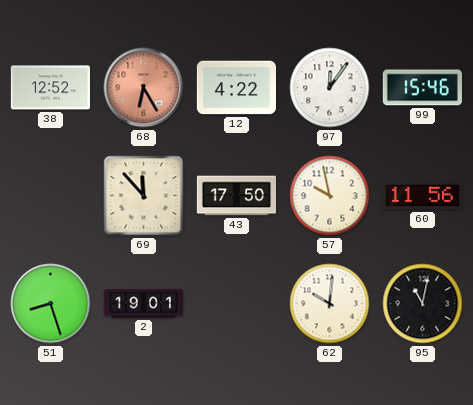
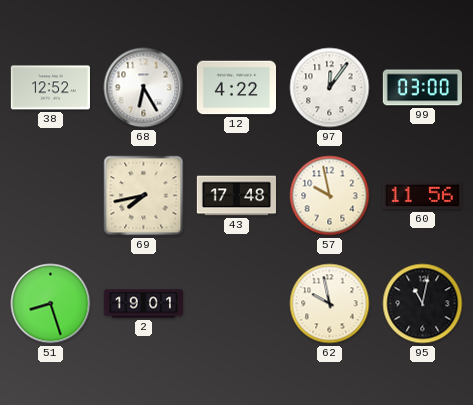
68 dial: salmon -> white
99: 15:46 -> 03:00
69: 11:53 -> 7:43
43: 17:50 -> 17:48
62: 10:01 -> 9:58
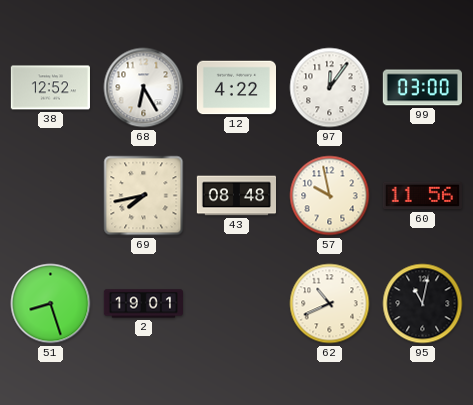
43: 17:48 -> 08:48
62: 9:58 -> 10:41
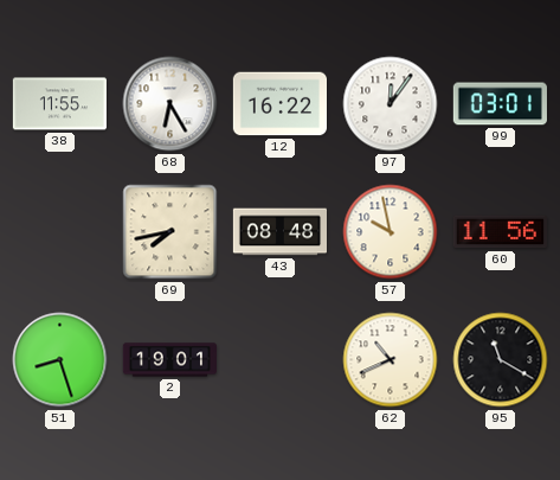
38: 12:52 -> 11:55
12: 4:22 -> 16:22
99: 03:00 -> 03:01
95: 11:02 -> 11:20
